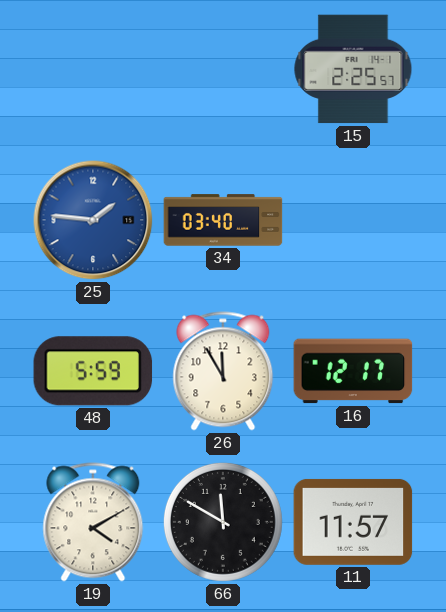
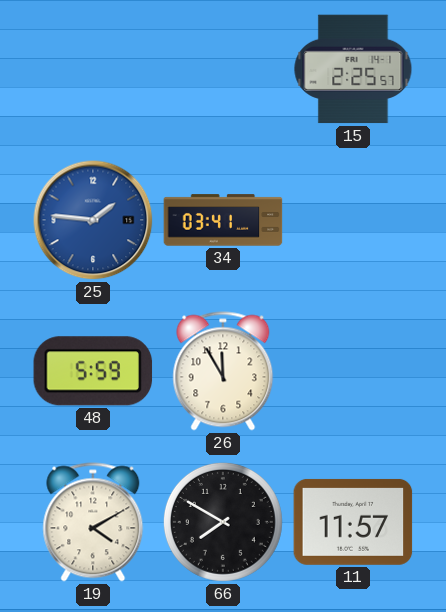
34: 03:40 -> 03:41
16: 12:17 -> none
66: 11:50 -> 7:50
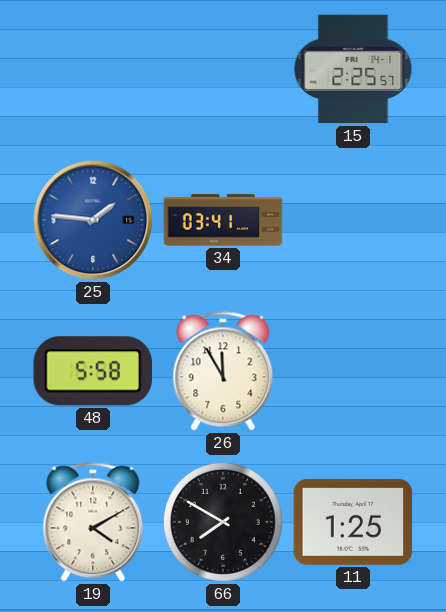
48: 5:59 -> 5:58
11: 11:57 -> 1:25
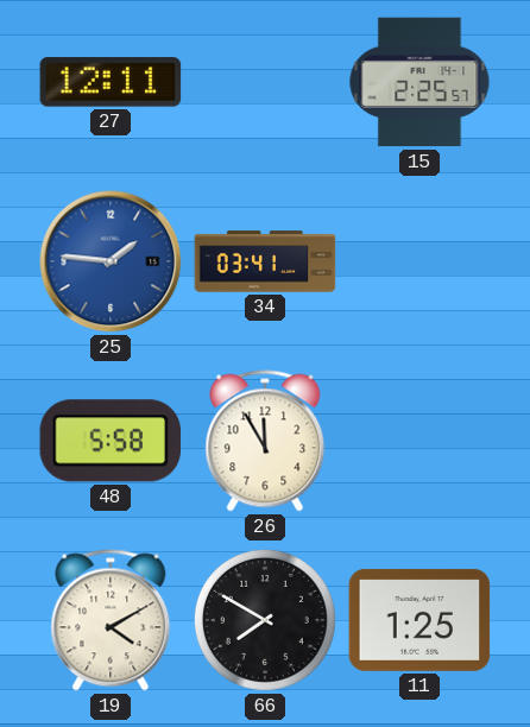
27: none -> 12:11
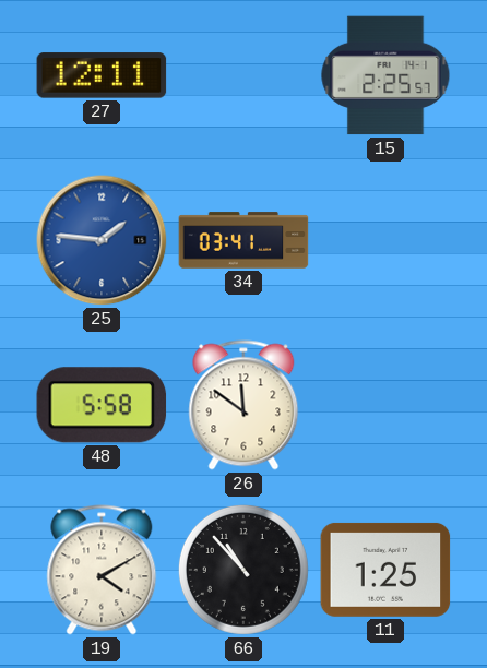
26: 11:55 -> 11:51
66: 7:50 -> 10:53
